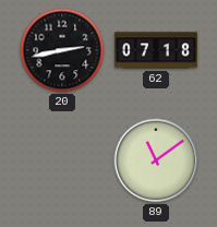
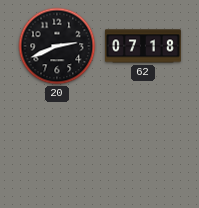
20: 2:43 -> 2:41
89: 11:09 -> none
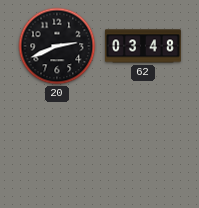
62: 07:18 -> 03:48
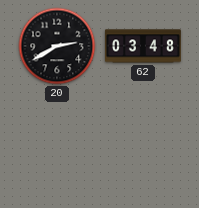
20: 2:41 -> 2:40
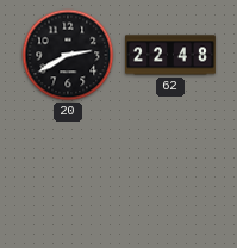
62: 03:48 -> 22:48
